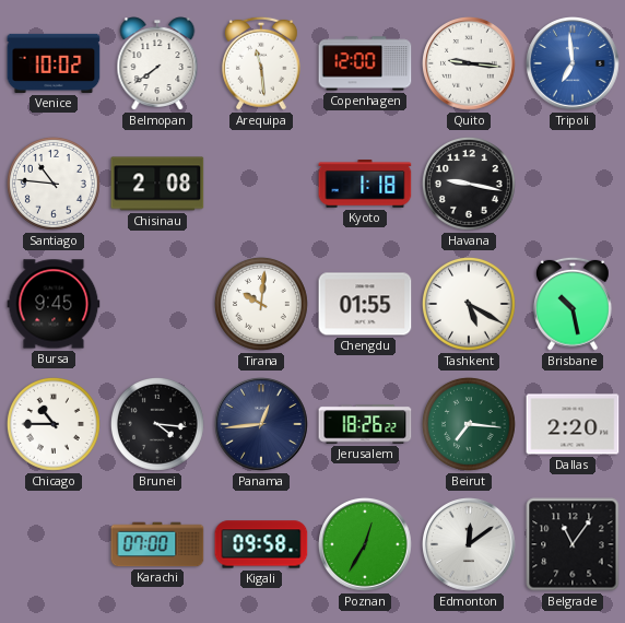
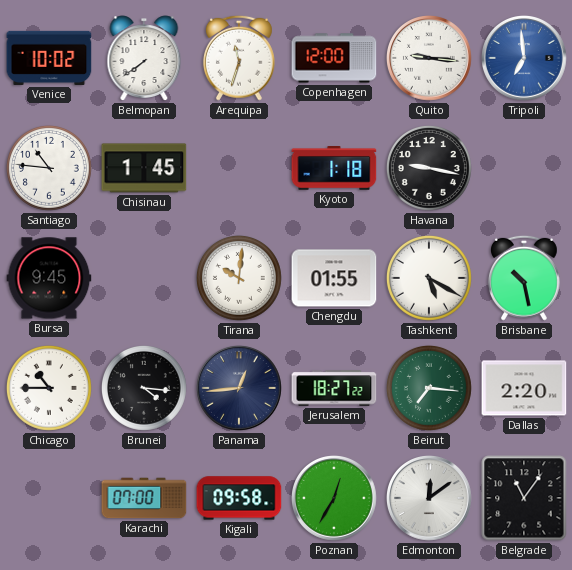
Arequipa: 11:29 -> 11:33
Chisinau: 2:08 -> 1:45
Jerusalem: 18:26 -> 18:27
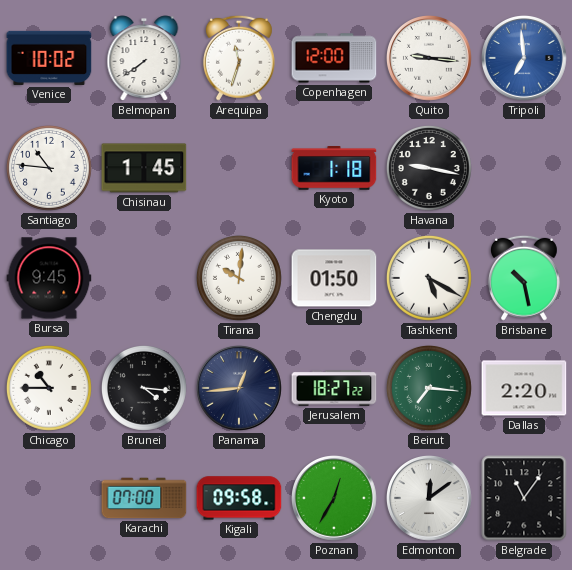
Chengdu: 01:55 -> 01:50
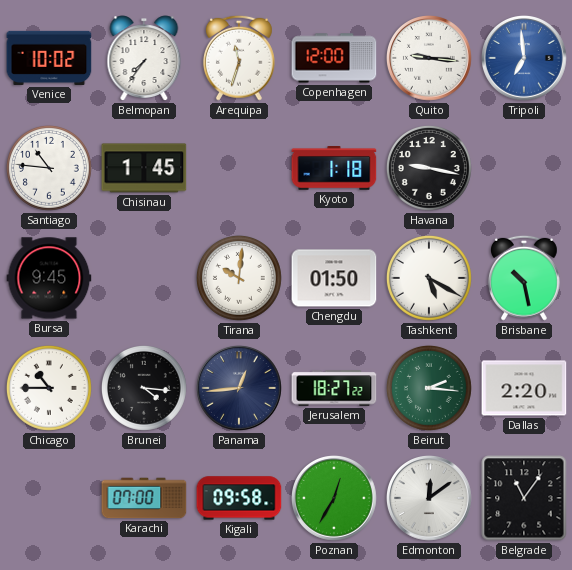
Belmopan: 7:39 -> 7:36
Beirut: 7:16 -> 2:16
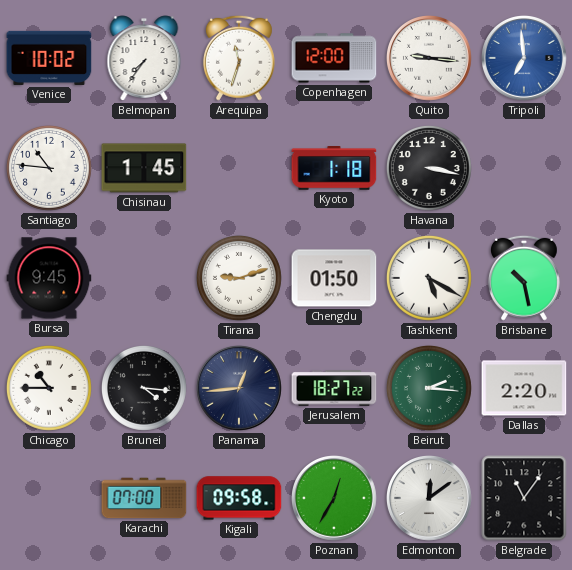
Havana: 9:17 -> 3:17
Tirana: 10:01 -> 9:12
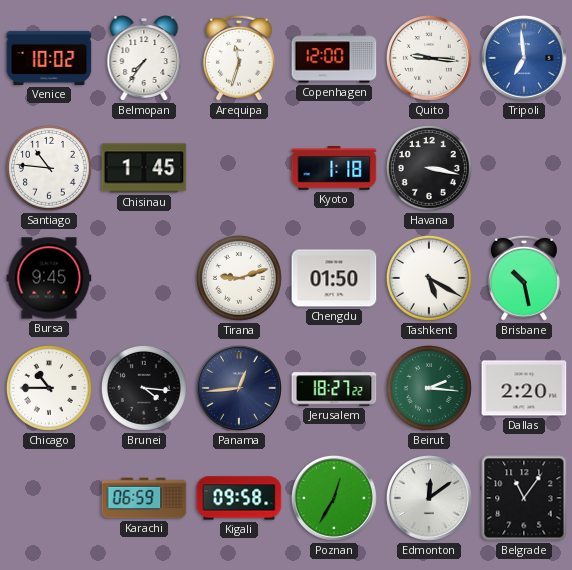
Karachi: 07:00 -> 06:59
